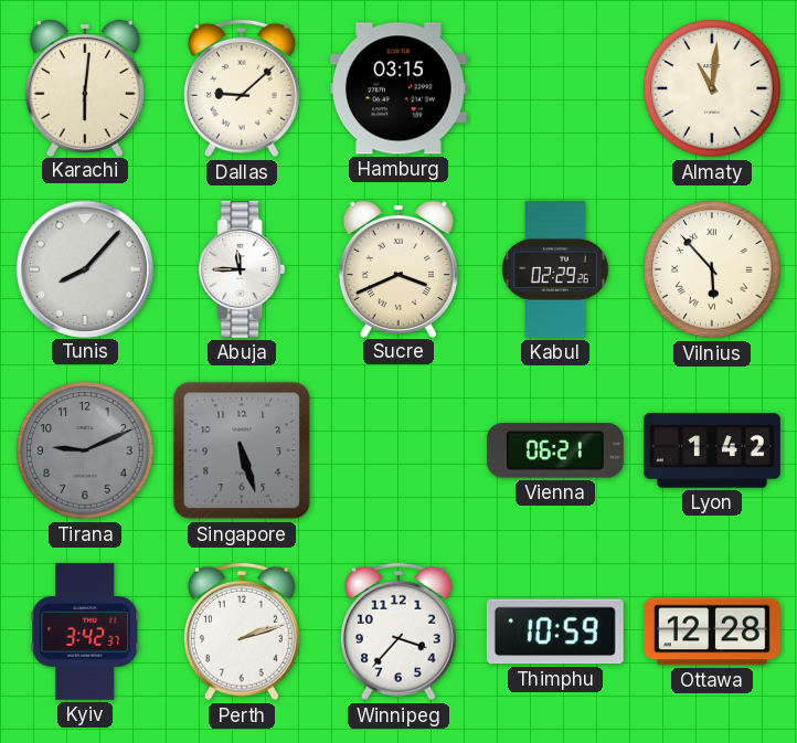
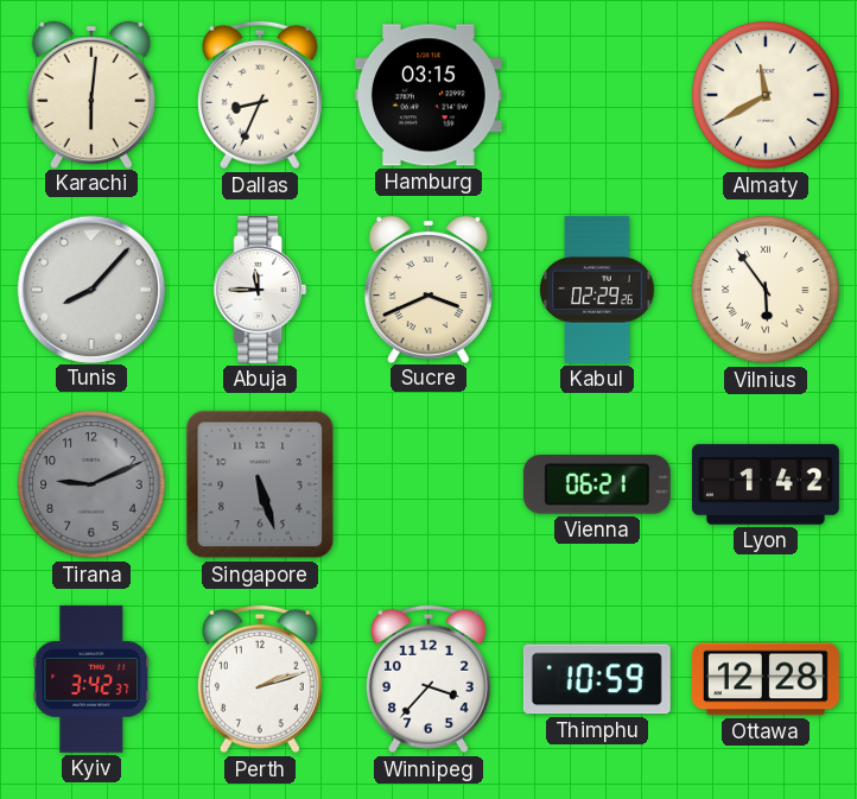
Dallas: 9:08 -> 8:34
Almaty: 11:01 -> 11:40
Vilnius: 5:53 -> 5:54
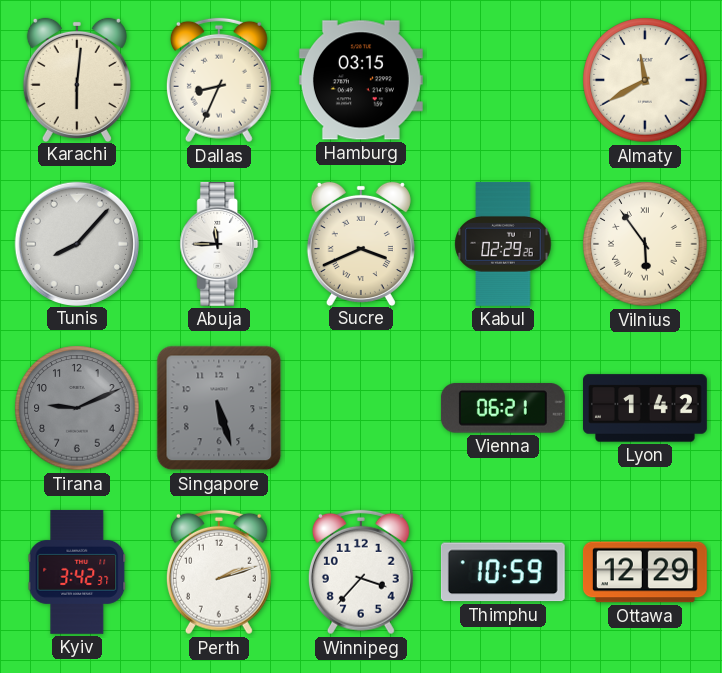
Ottawa: 12:28 -> 12:29
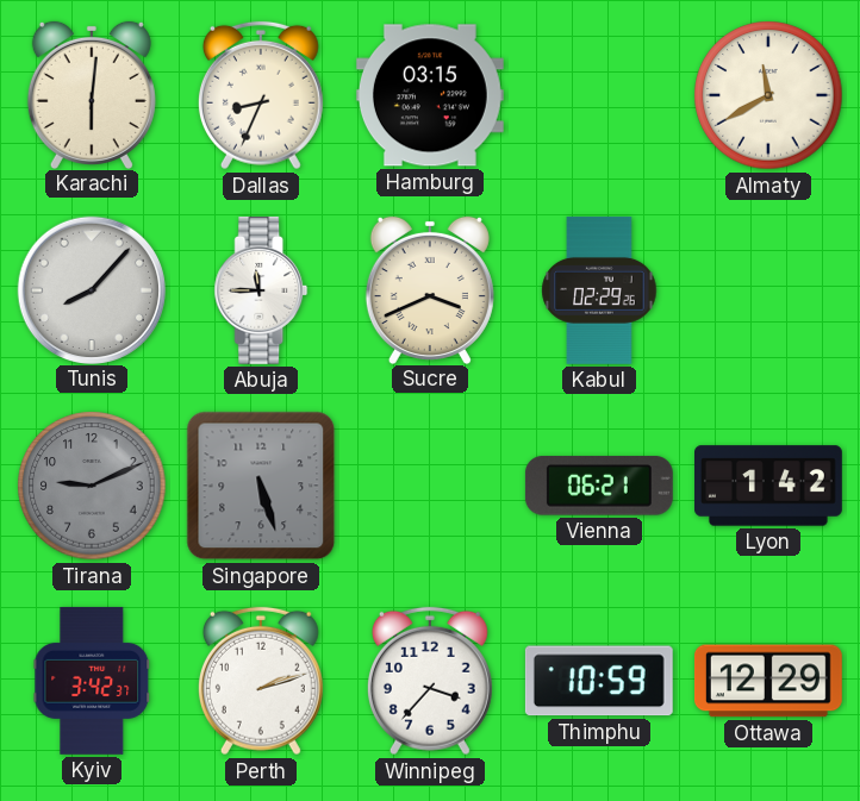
Vilnius: 5:54 -> none
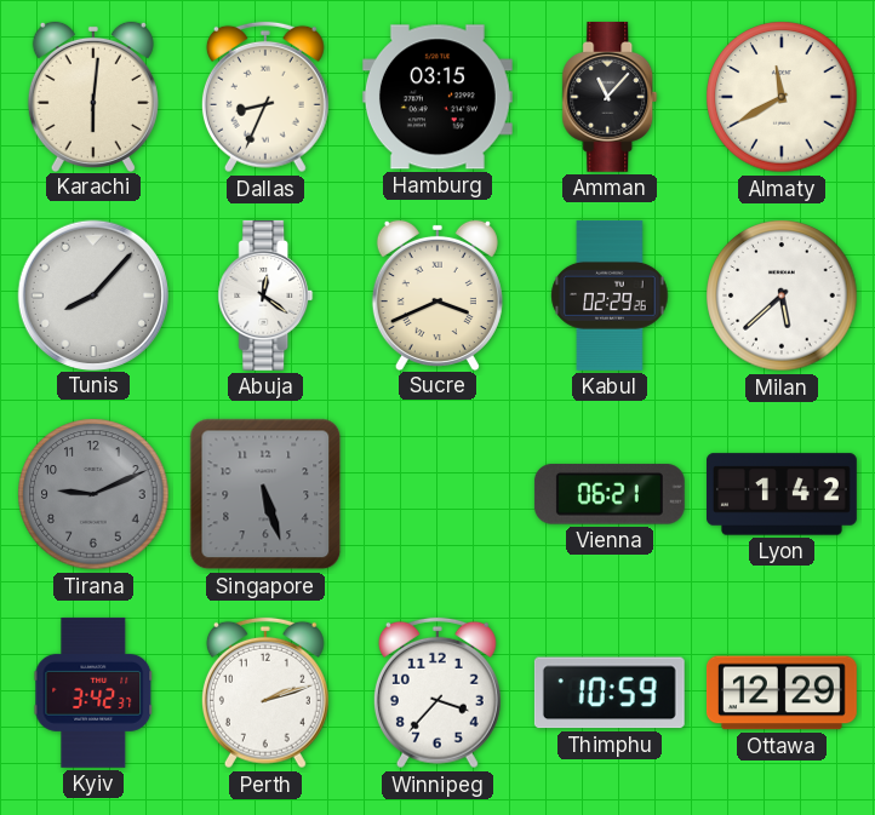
Amman: none -> 11:07
Abuja: 11:45 -> 12:21
Milan: none -> 5:38
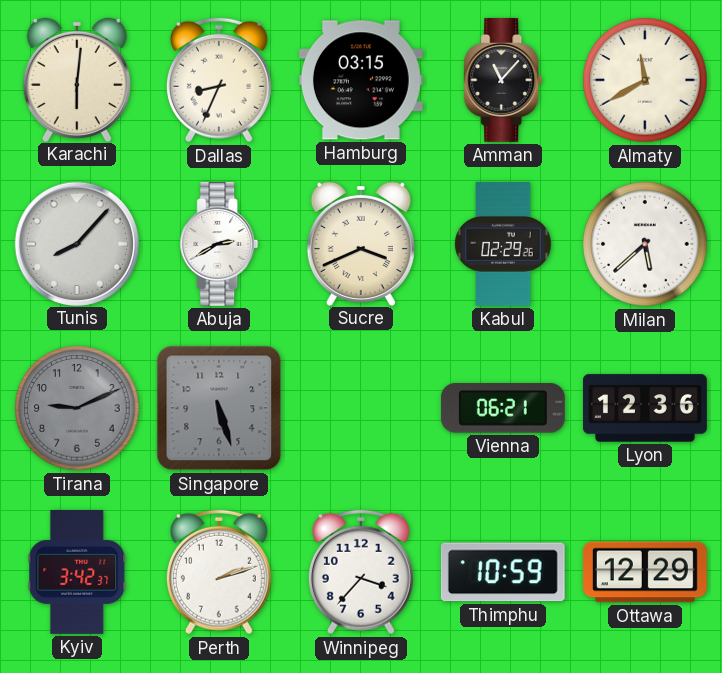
Abuja: 12:21 -> 2:40
Lyon: 1:42 -> 12:36
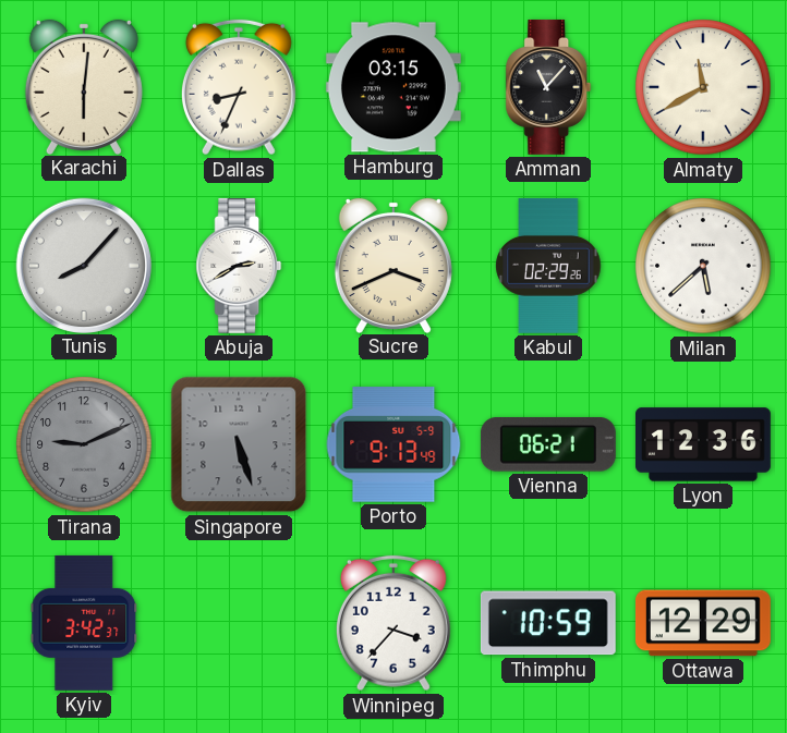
Porto: none -> 9:13
Perth: 2:12 -> none
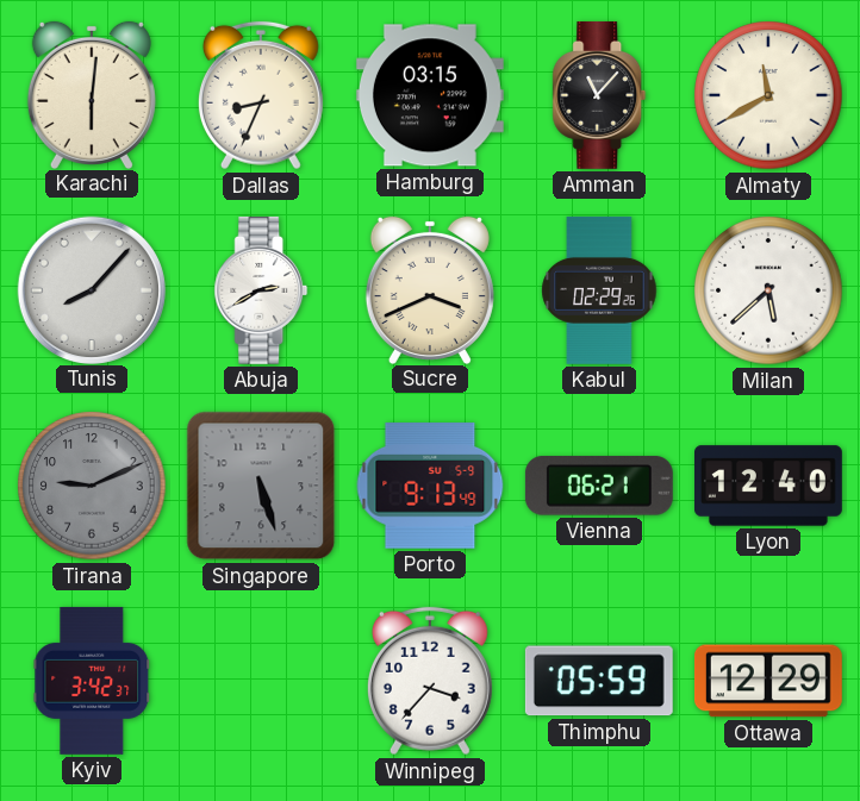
Lyon: 12:36 -> 12:40
Thimphu: 10:59 -> 05:59
